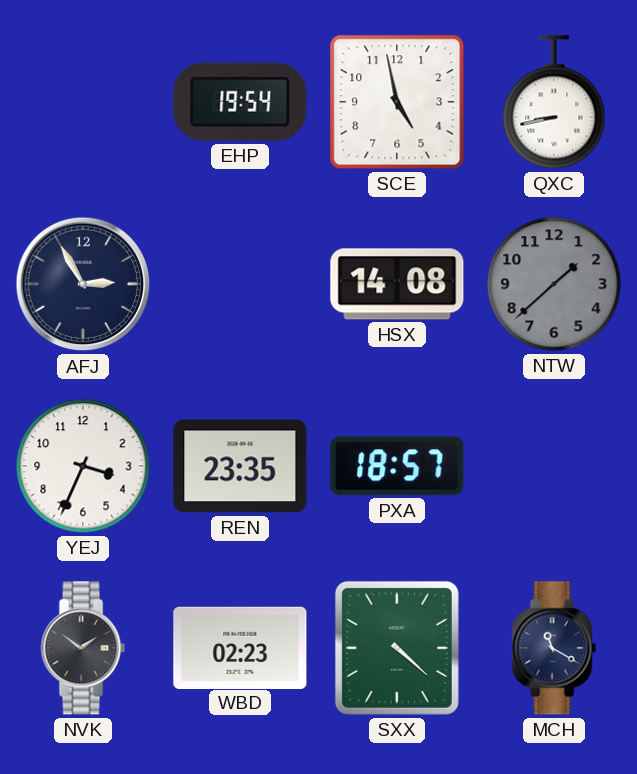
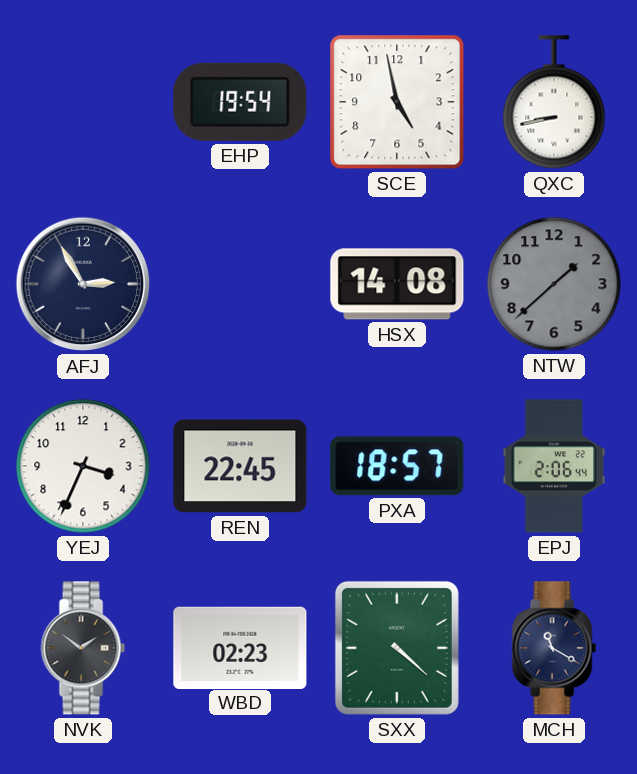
REN: 23:35 -> 22:45
EPJ: none -> 2:06
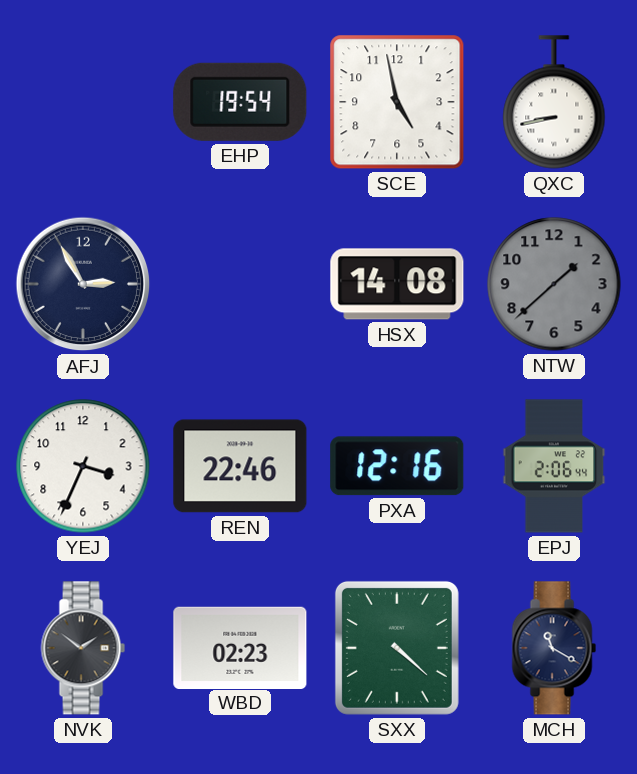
REN: 22:45 -> 22:46
PXA: 18:57 -> 12:16
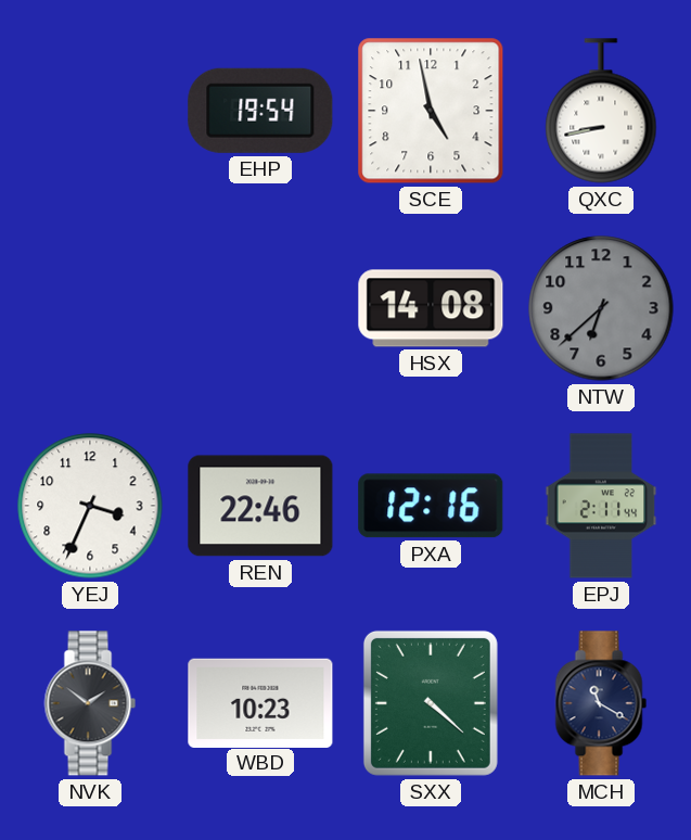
AFJ: 2:55 -> none
NTW: 1:38 -> 6:38
EPJ: 2:06 -> 2:11
WBD: 02:23 -> 10:23
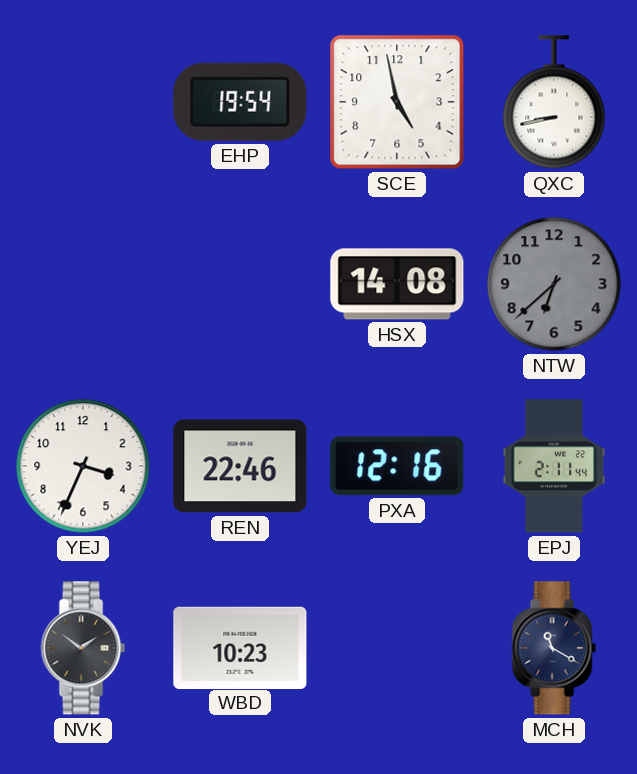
SXX: 4:22 -> none
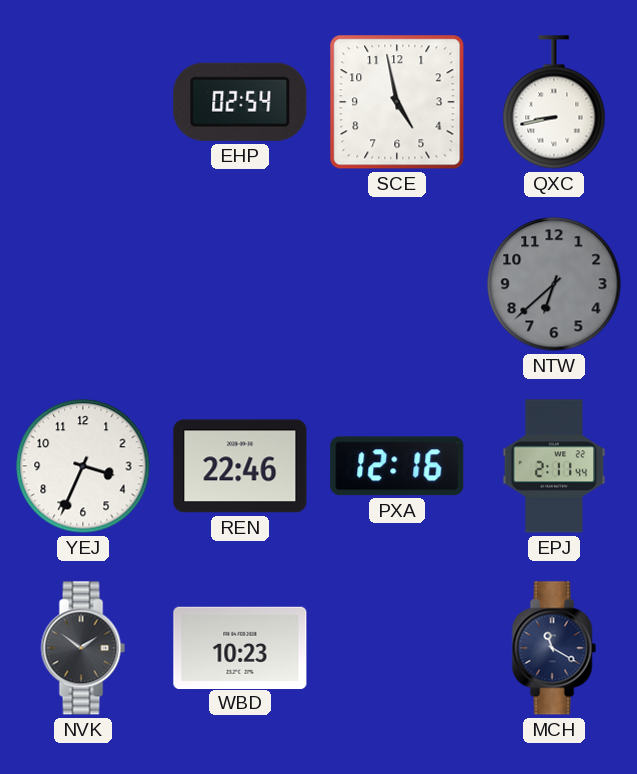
EHP: 19:54 -> 02:54
HSX: 14:08 -> none
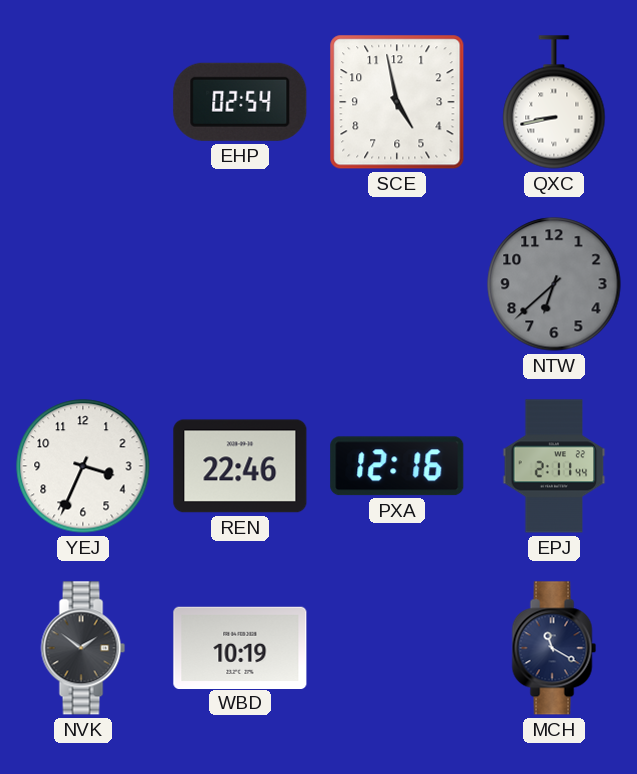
WBD: 10:23 -> 10:19
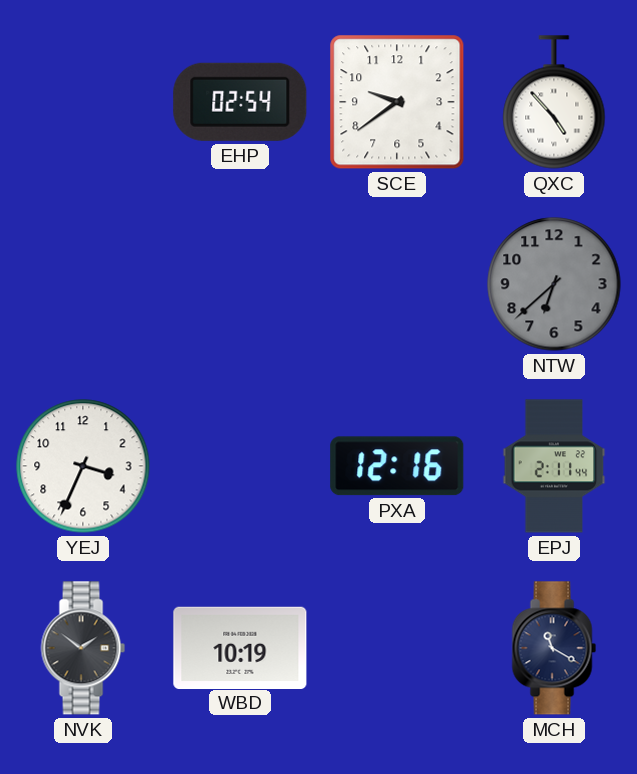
SCE: 4:58 -> 9:39
QXC: 8:43 -> 4:53
REN: 22:46 -> none
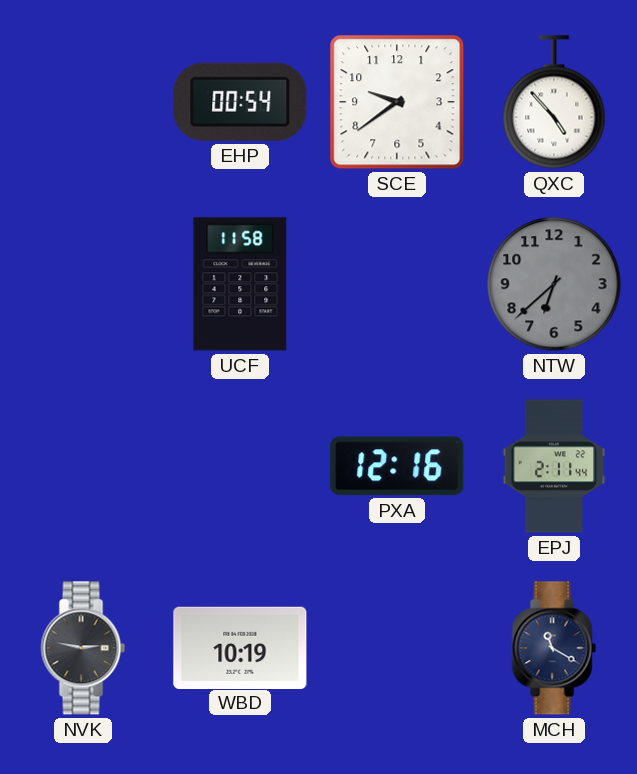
EHP: 02:54 -> 00:54
UCF: none -> 11:58
YEJ: 3:34 -> none
NVK: 1:51 -> 2:47
